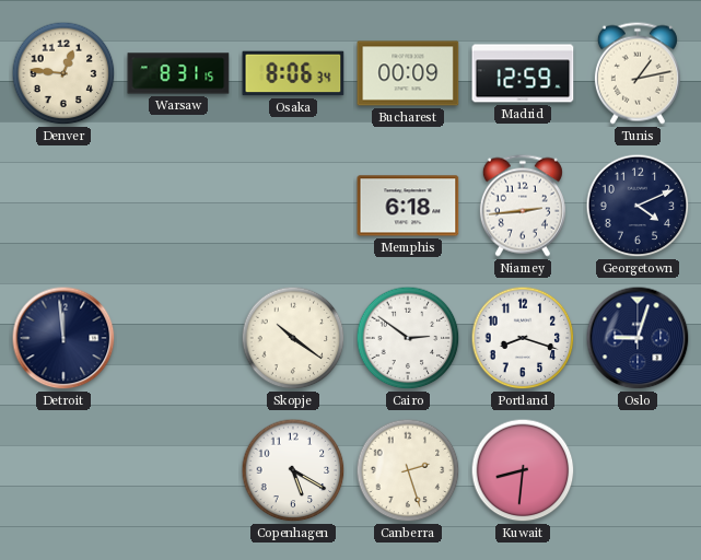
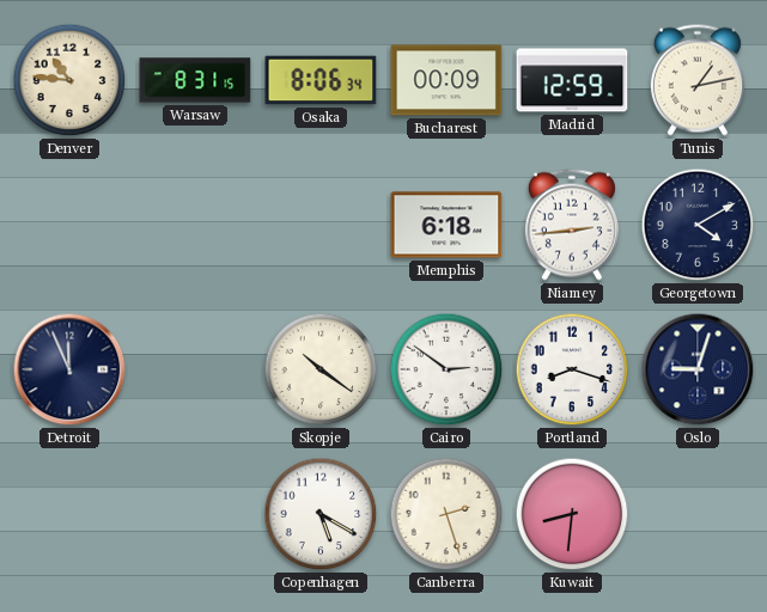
Denver: 12:46 -> 10:46
Georgetown: 4:11 -> 4:10
Detroit: 11:59 -> 11:56
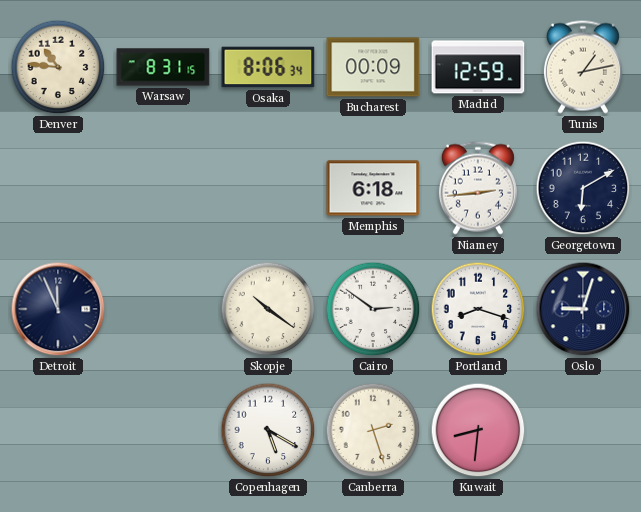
Georgetown: 4:10 -> 6:10
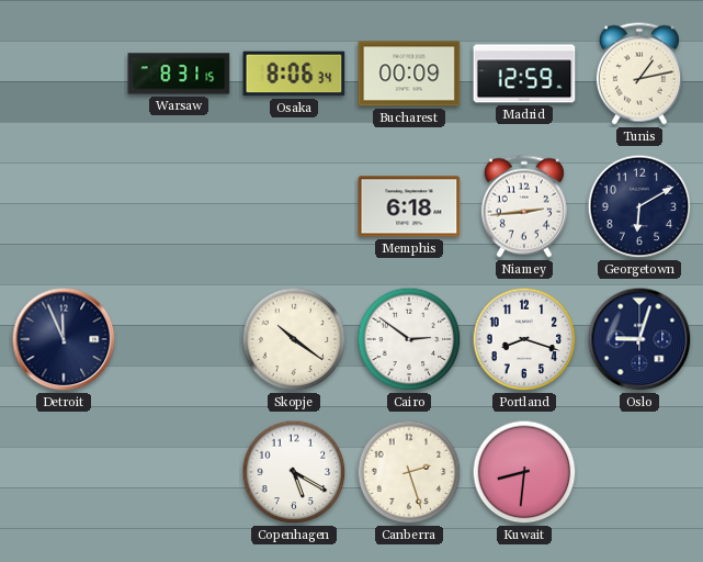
Denver: 10:46 -> none
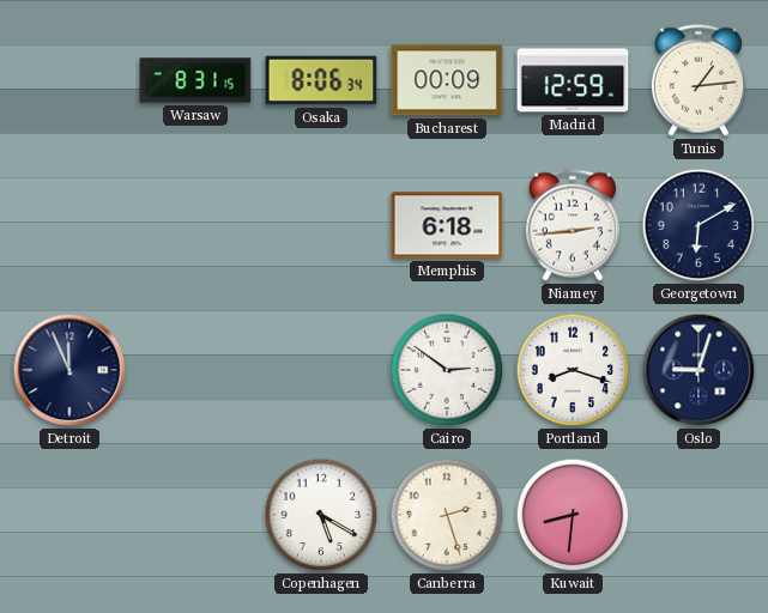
Tunis: 1:13 -> 1:14
Skopje: 10:21 -> none
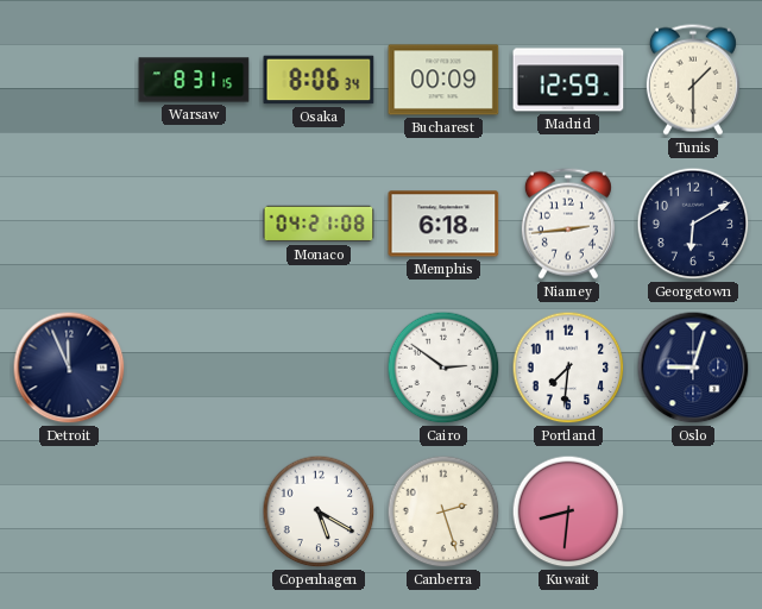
Tunis: 1:14 -> 1:30
Monaco: none -> 04:21
Portland: 8:18 -> 7:31
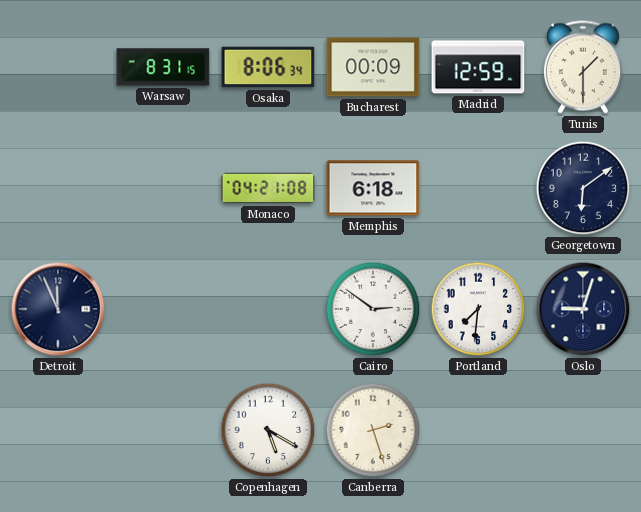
Niamey: 2:44 -> none
Georgetown: 6:10 -> 6:09
Kuwait: 8:31 -> none
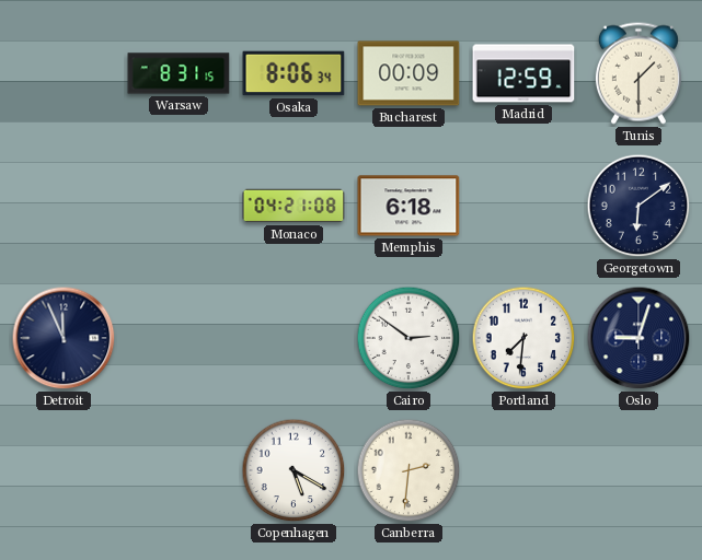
Canberra: 2:27 -> 2:31
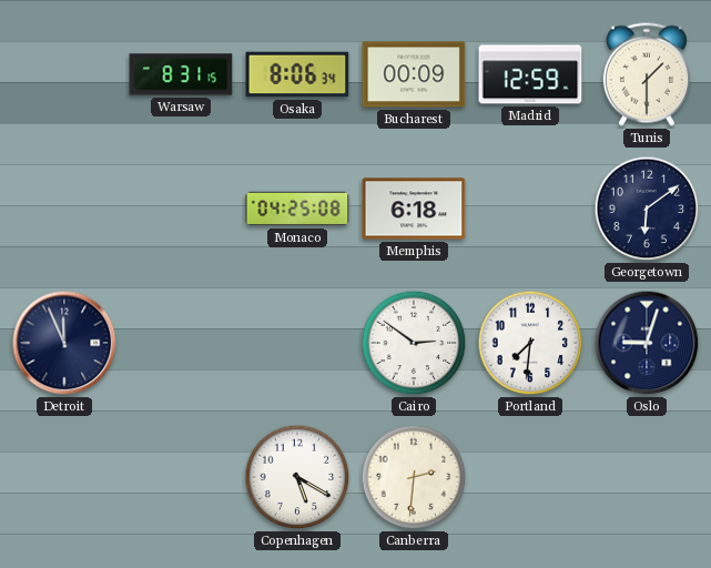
Monaco: 04:21 -> 04:25
